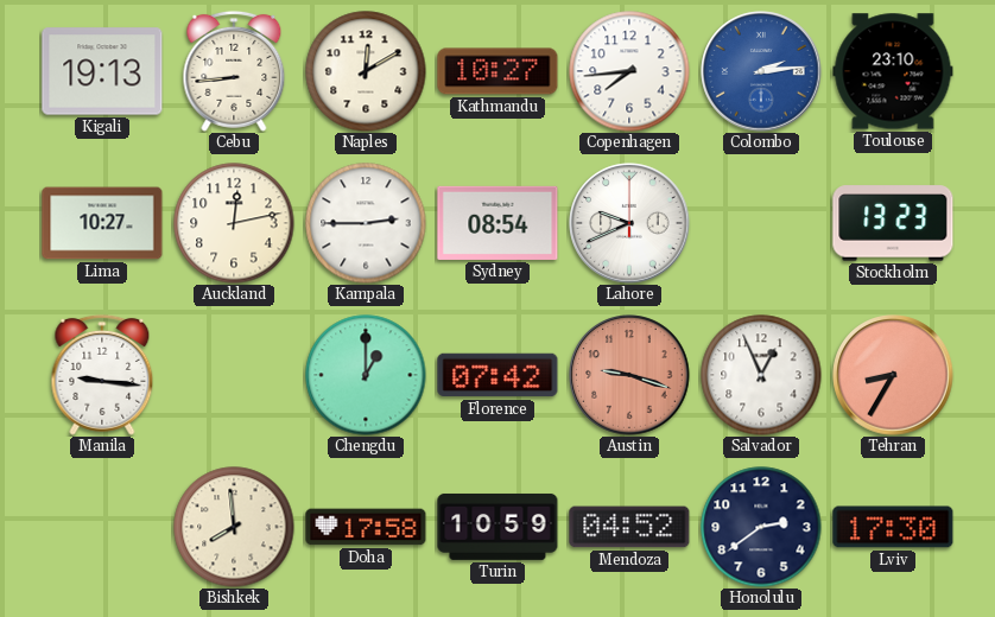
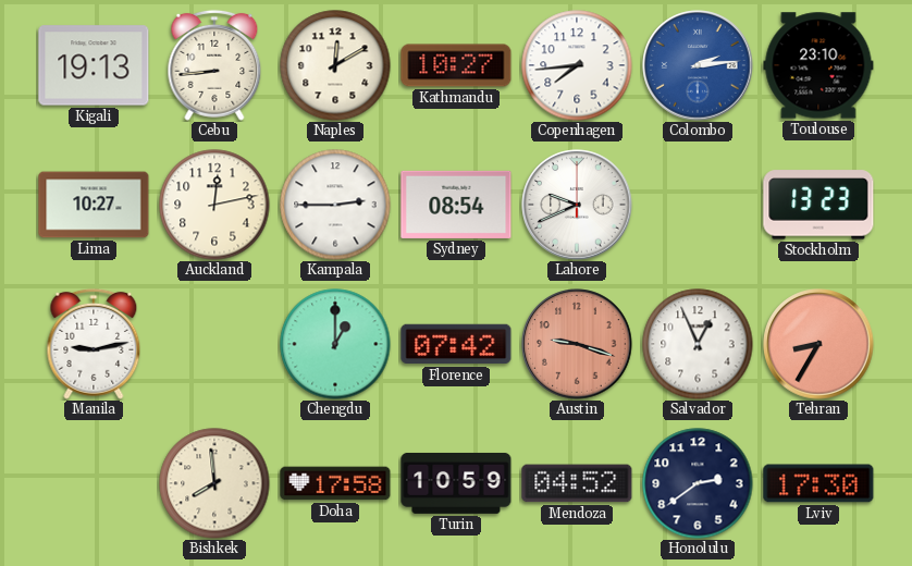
Manila: 9:16 -> 9:13
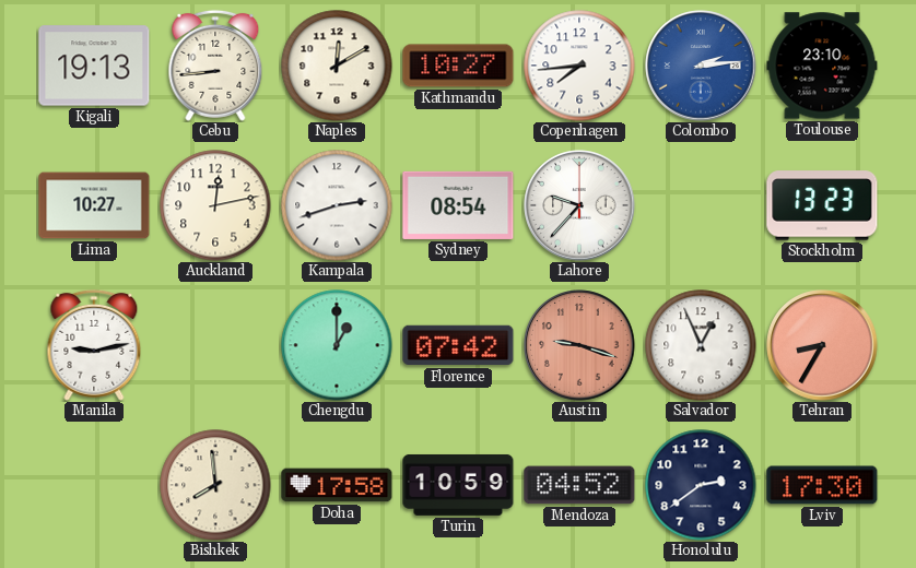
Kampala: 2:45 -> 2:42
Lahore: 9:41 -> 9:37
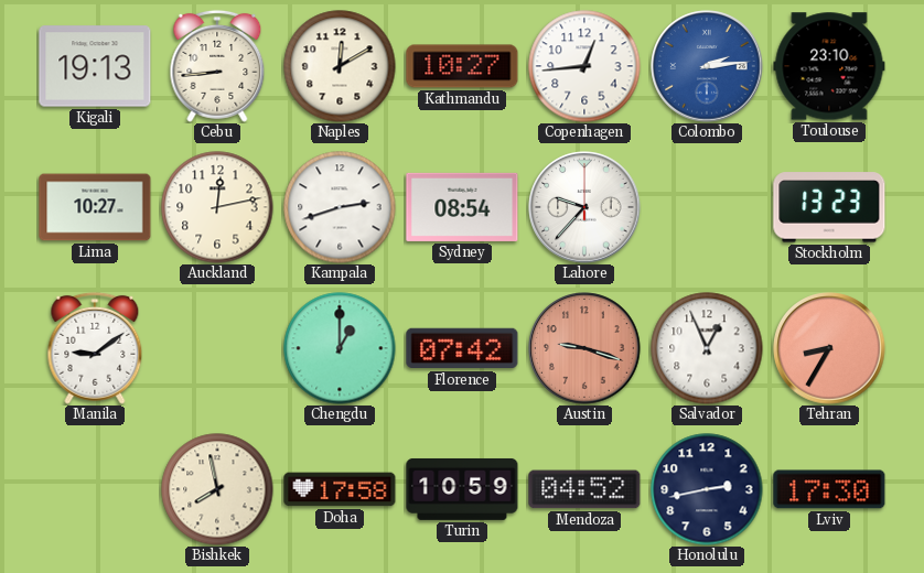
Copenhagen: 7:44 -> 12:44
Manila: 9:13 -> 9:09
Bishkek: 7:59 -> 7:58
Honolulu: 2:39 -> 2:43
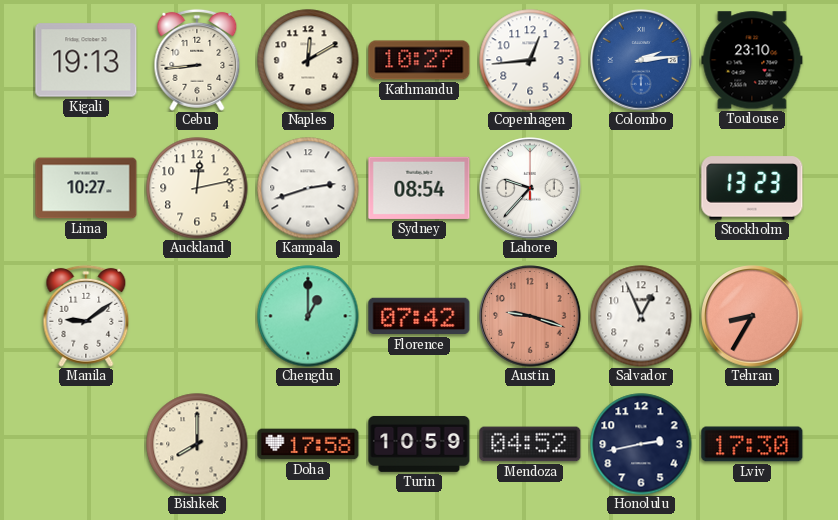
Bishkek: 7:58 -> 8:00
